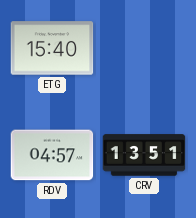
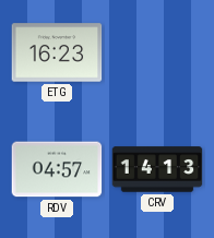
ETG: 15:40 -> 16:23
CRV: 13:51 -> 14:13
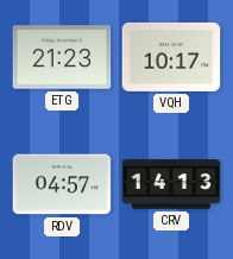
ETG: 16:23 -> 21:23
VQH: none -> 10:17
